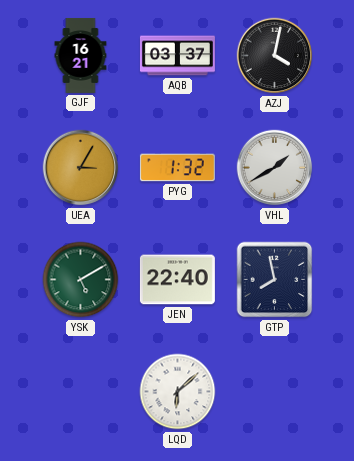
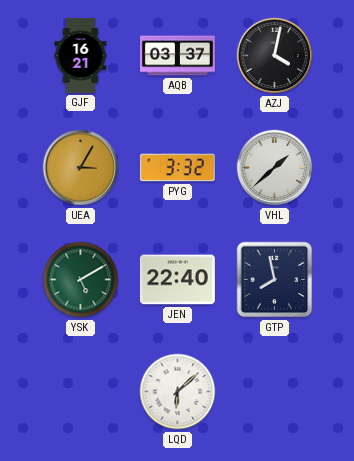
PYG: 1:32 -> 3:32
VHL: 1:40 -> 1:38
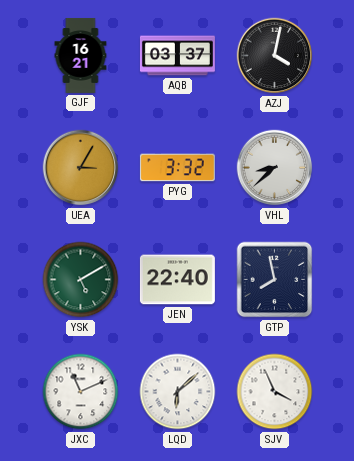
VHL: 1:38 -> 8:38
JXC: none -> 11:11
SJV: none -> 3:56
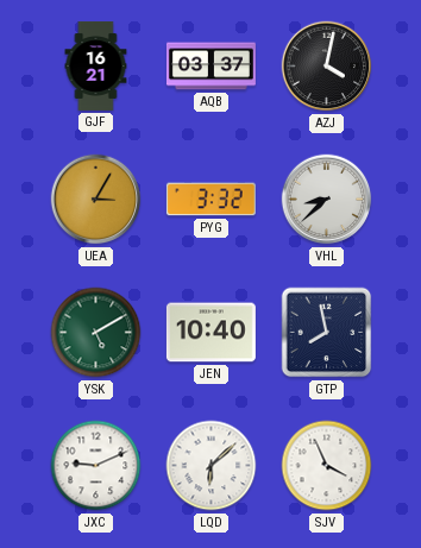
JEN: 22:40 -> 10:40
JXC: 11:11 -> 9:11
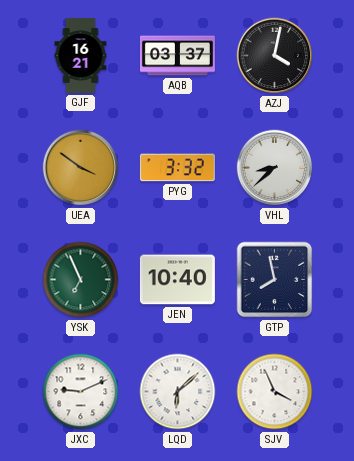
UEA: 3:05 -> 3:51
YSK: 5:10 -> 6:56
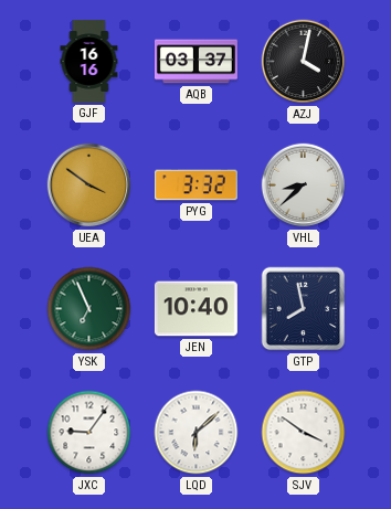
GJF: 16:21 -> 16:16
JXC: 9:11 -> 9:06
SJV: 3:56 -> 3:51
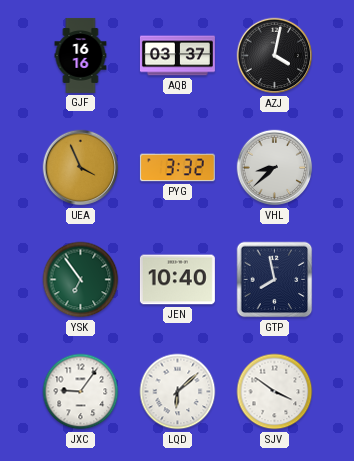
UEA: 3:51 -> 3:56
YSK: 6:56 -> 6:54
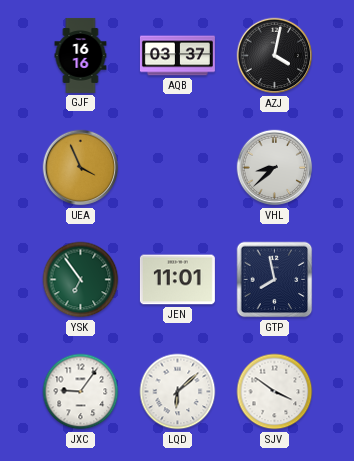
PYG: 3:32 -> none
JEN: 10:40 -> 11:01
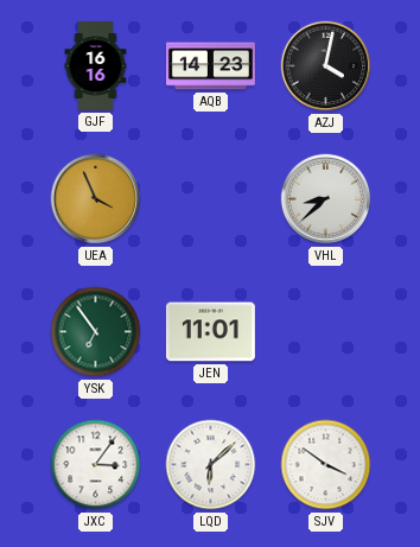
AQB: 03:37 -> 14:23
GTP: 7:58 -> none
JXC: 9:06 -> 3:06
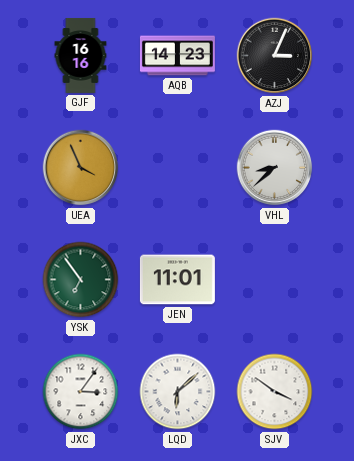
AZJ: 4:02 -> 3:04
